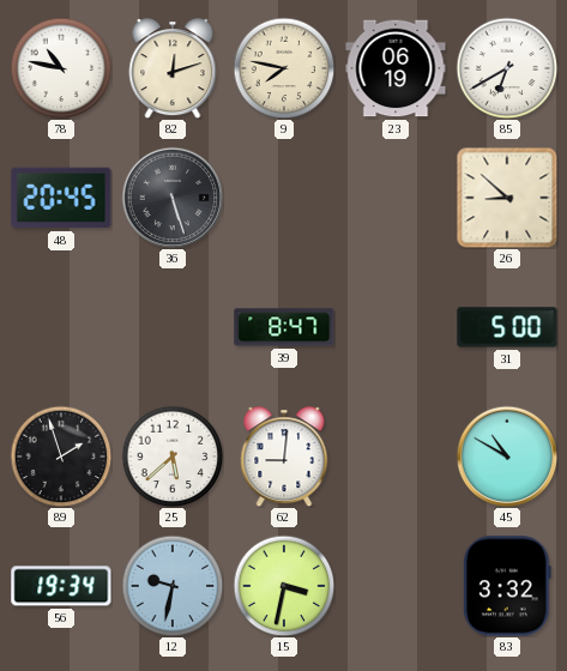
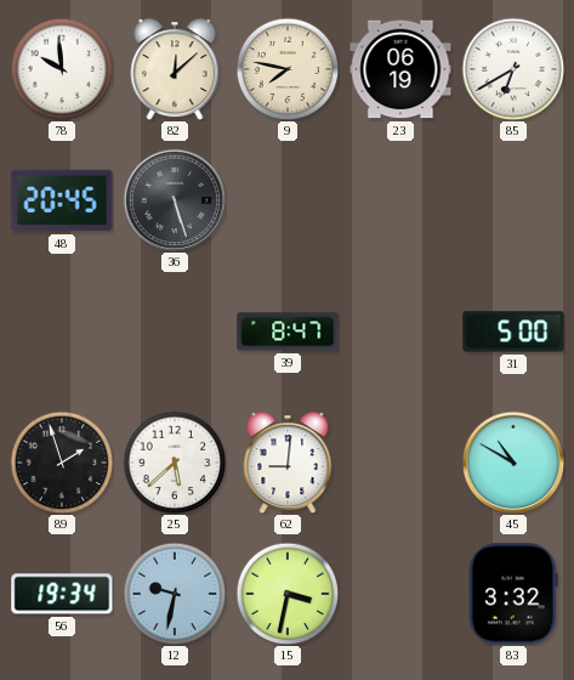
78: 10:47 -> 9:59
82: 12:12 -> 12:08
26: 8:52 -> none
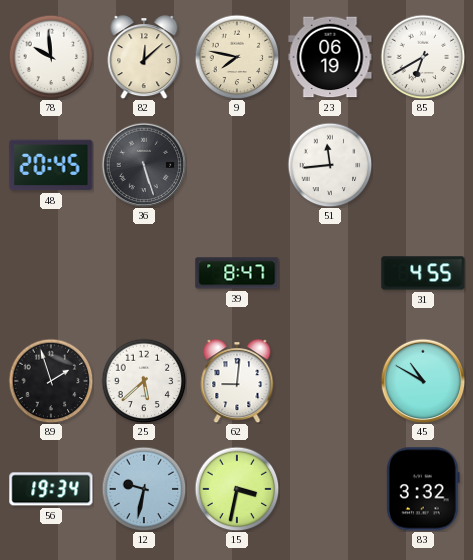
51: none -> 11:44
31: 5:00 -> 4:55
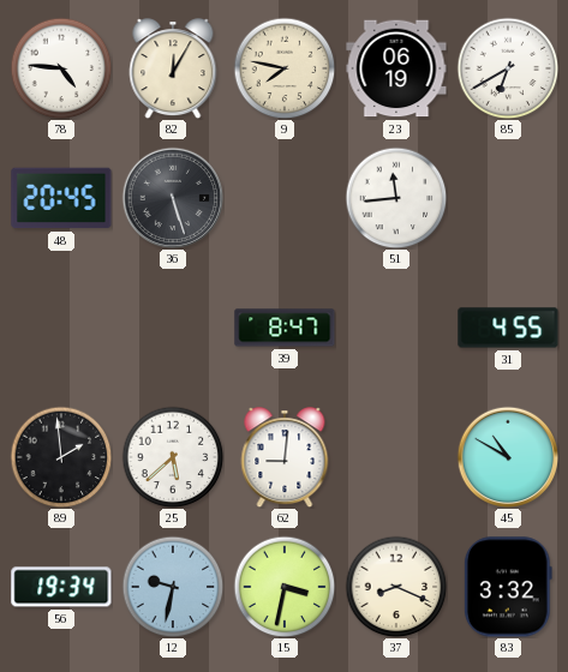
78: 9:59 -> 4:46
82: 12:08 -> 12:05
89: 1:57 -> 1:59
37: none -> 8:19
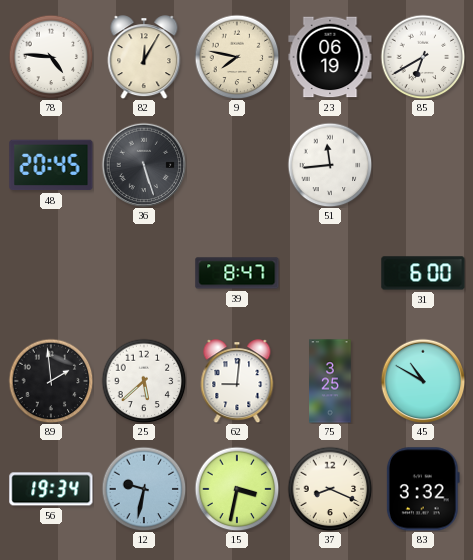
31: 4:55 -> 6:00
75: none -> 3:25
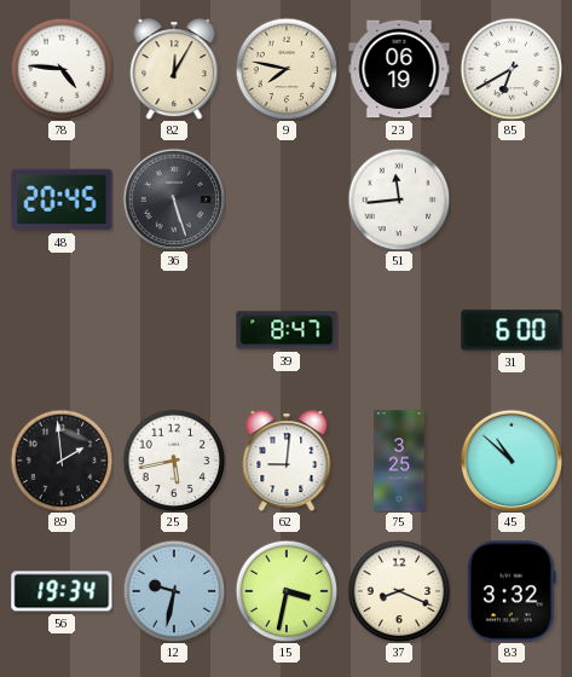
25: 5:38 -> 5:43
45: 10:50 -> 10:52
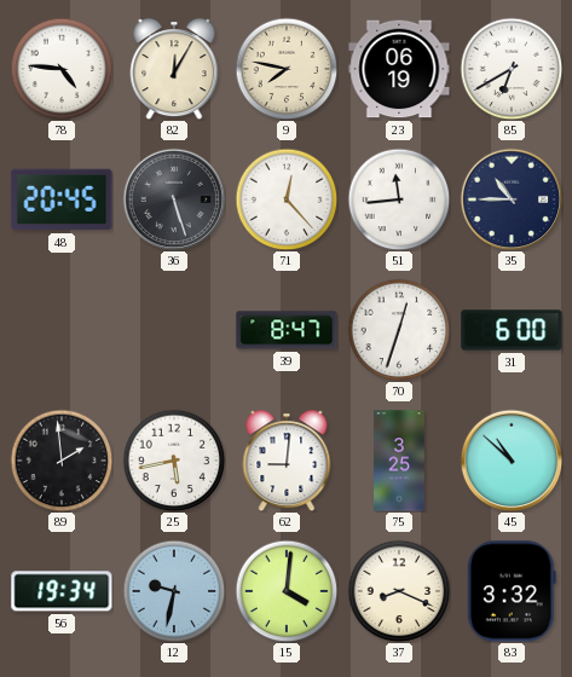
71: none -> 12:23
35: none -> 10:45
70: none -> 12:33
15: 3:32 -> 4:01
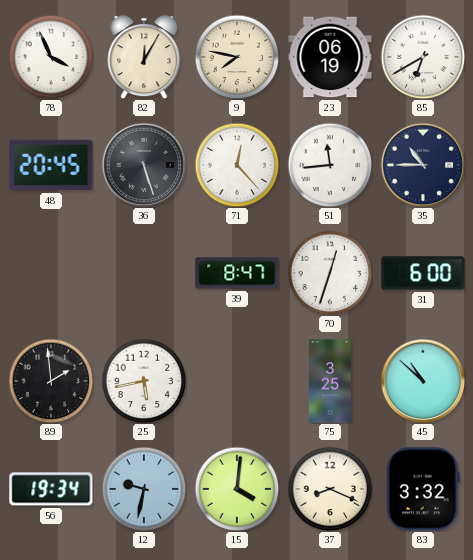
78: 4:46 -> 3:56
62: 9:01 -> none
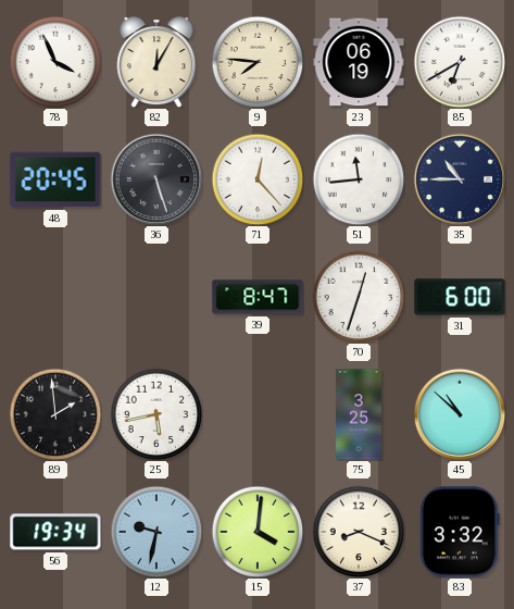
9: 7:47 -> 7:46
